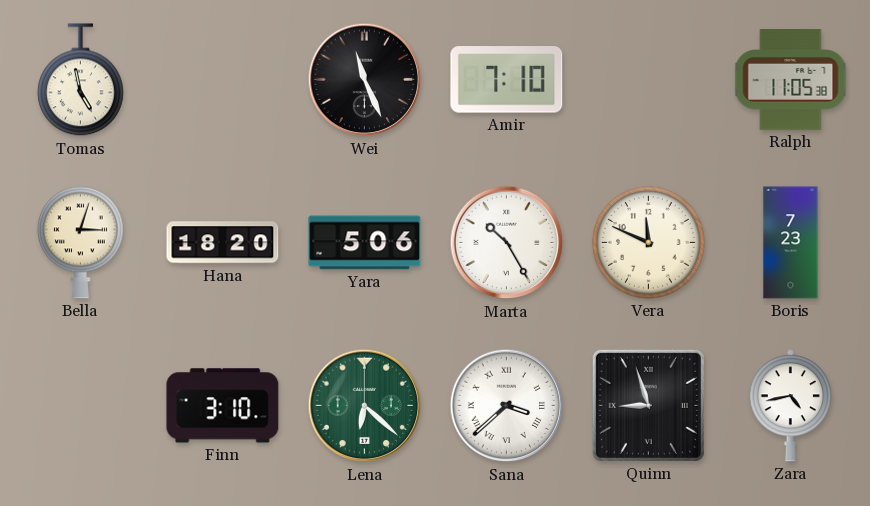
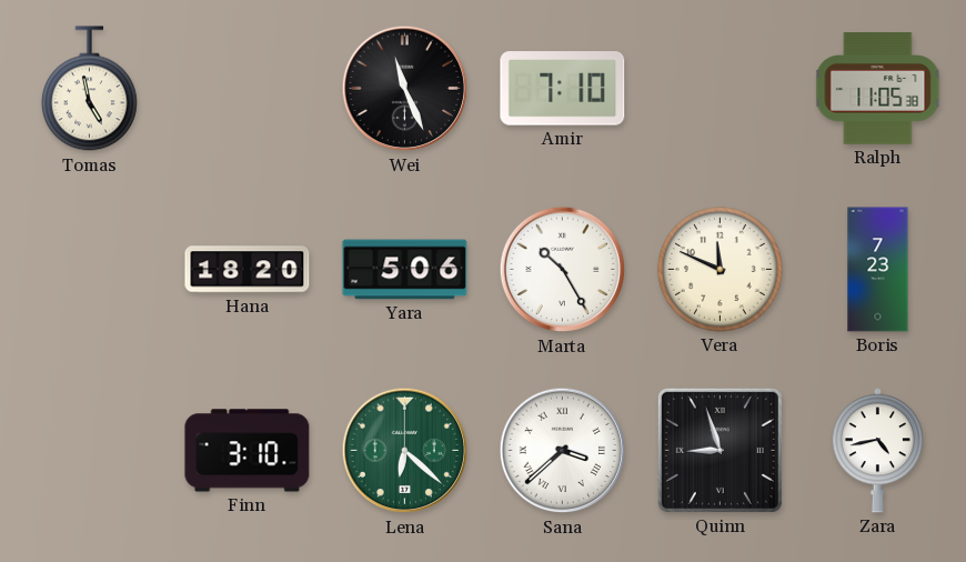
Bella: 3:03 -> none
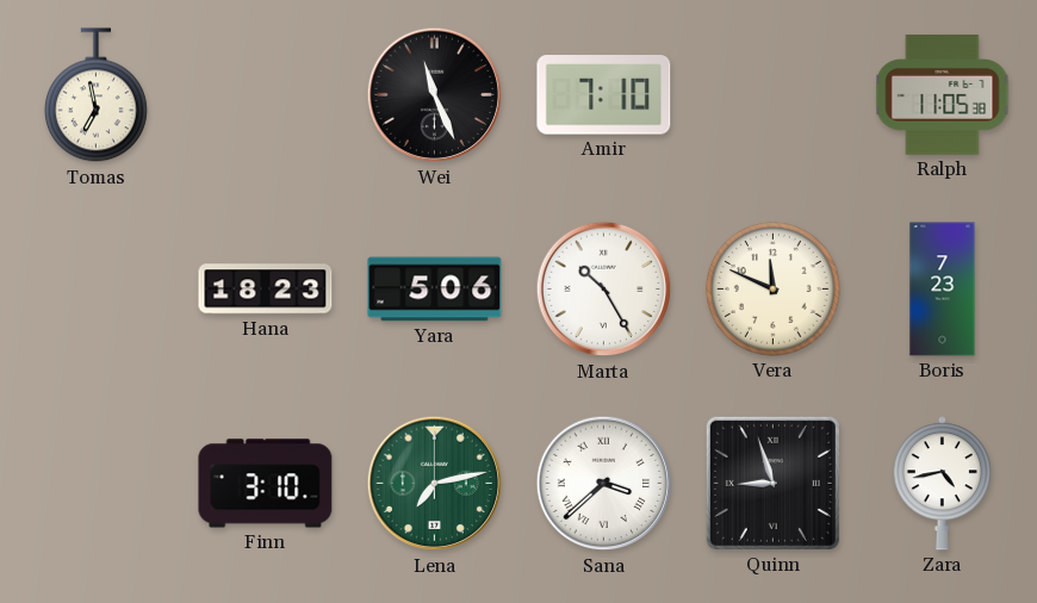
Tomas: 4:58 -> 6:58
Hana: 18:20 -> 18:23
Lena: 6:22 -> 7:13
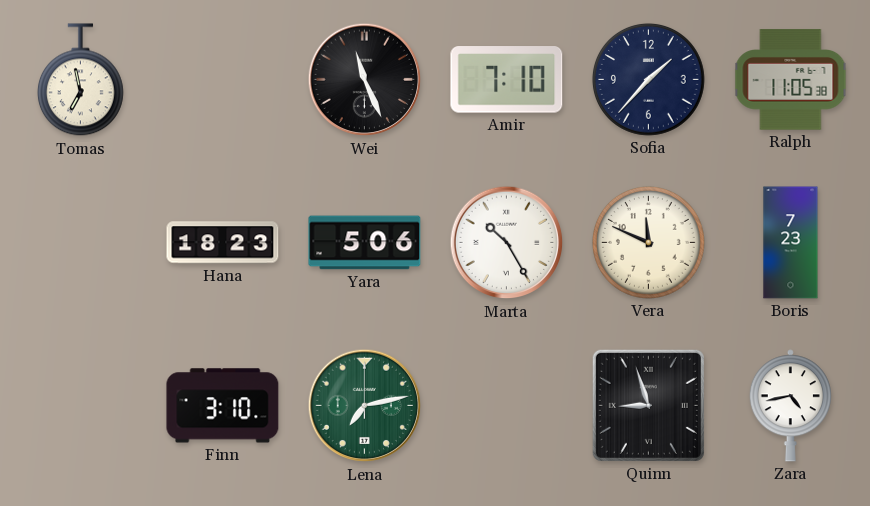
Sofia: none -> 1:37
Sana: 3:38 -> none
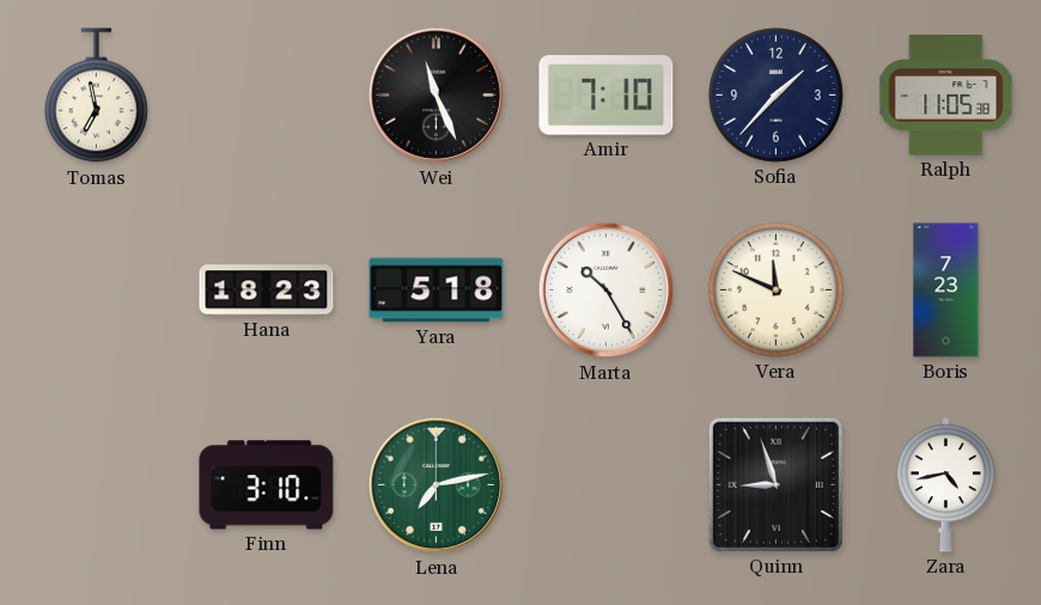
Yara: 5:06 -> 5:18
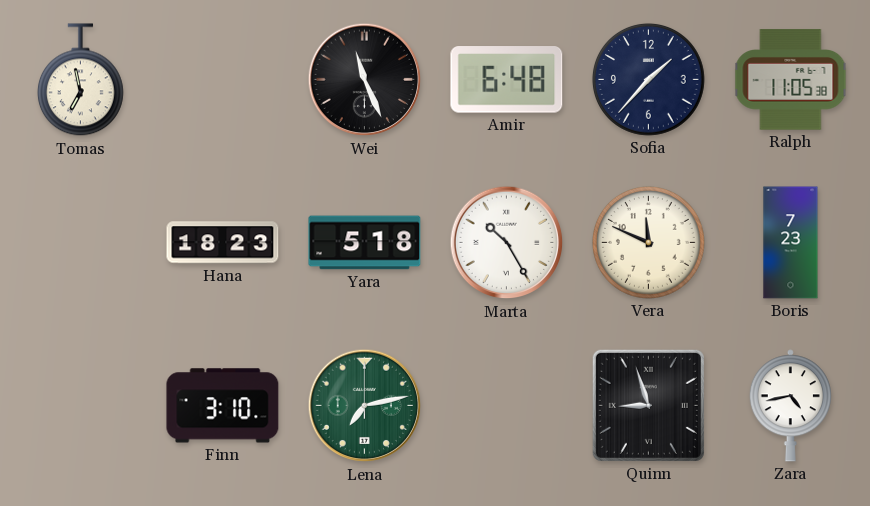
Amir: 7:10 -> 6:48
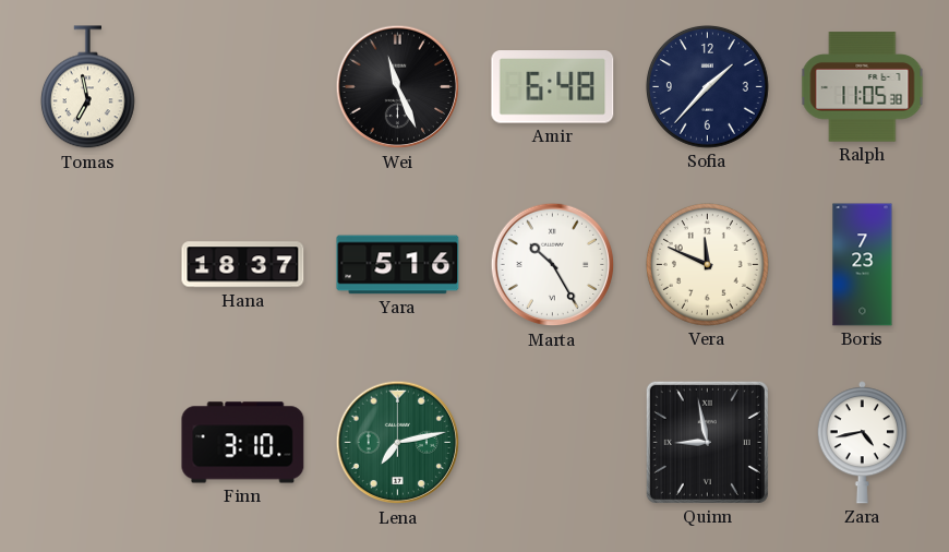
Hana: 18:23 -> 18:37
Yara: 5:18 -> 5:16
Quinn: 8:57 -> 8:58
